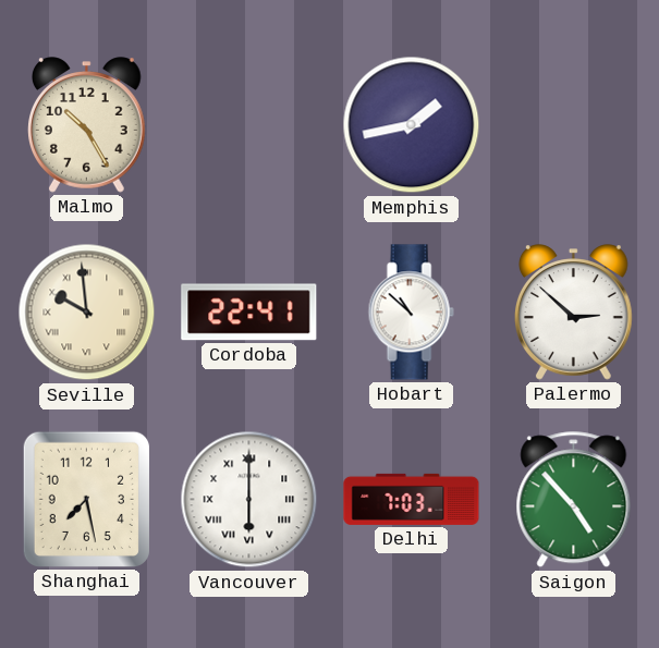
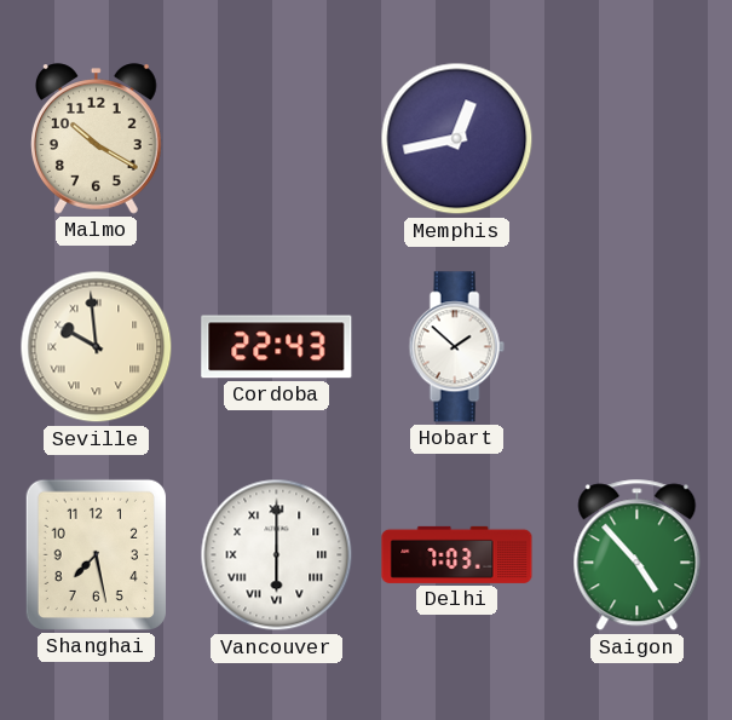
Malmo: 10:25 -> 10:20
Memphis: 1:43 -> 12:43
Cordoba: 22:41 -> 22:43
Hobart: 10:52 -> 1:52
Palermo: 2:52 -> none
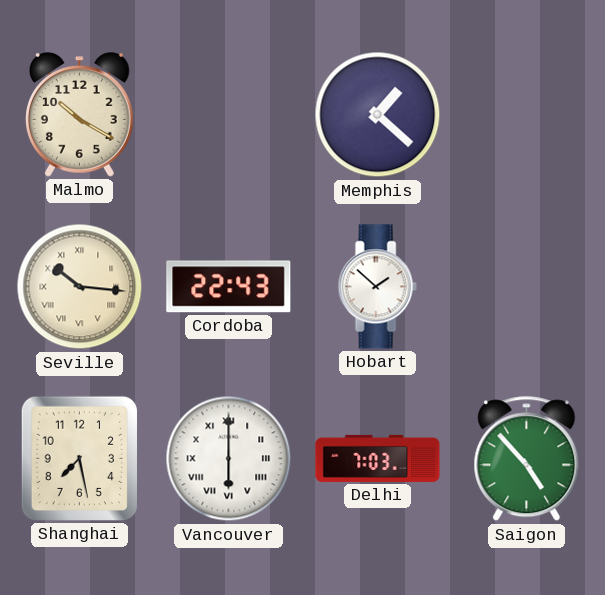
Memphis: 12:43 -> 1:22
Seville: 9:59 -> 10:16
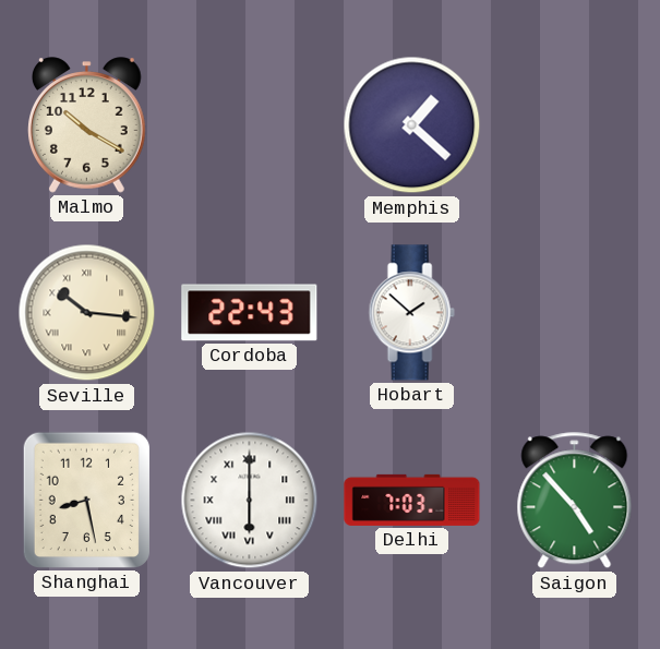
Shanghai: 7:28 -> 8:28
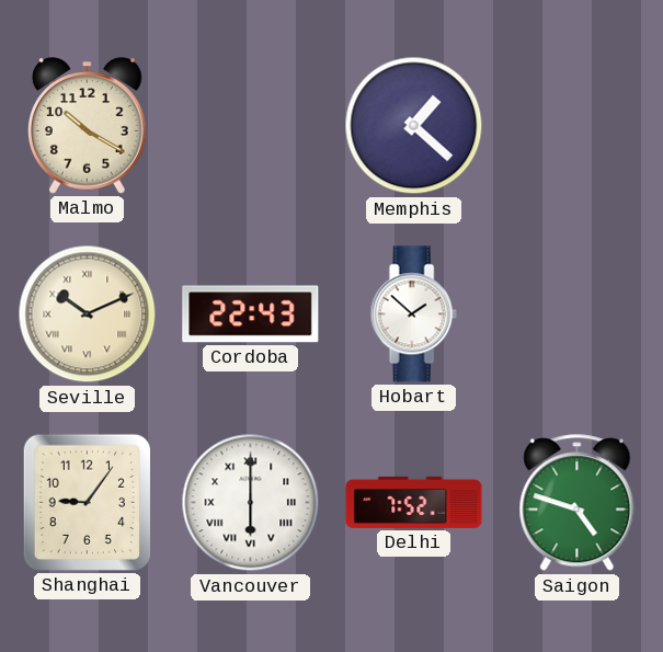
Seville: 10:16 -> 10:11
Shanghai: 8:28 -> 9:06
Delhi: 7:03 -> 7:52
Saigon: 4:53 -> 4:48
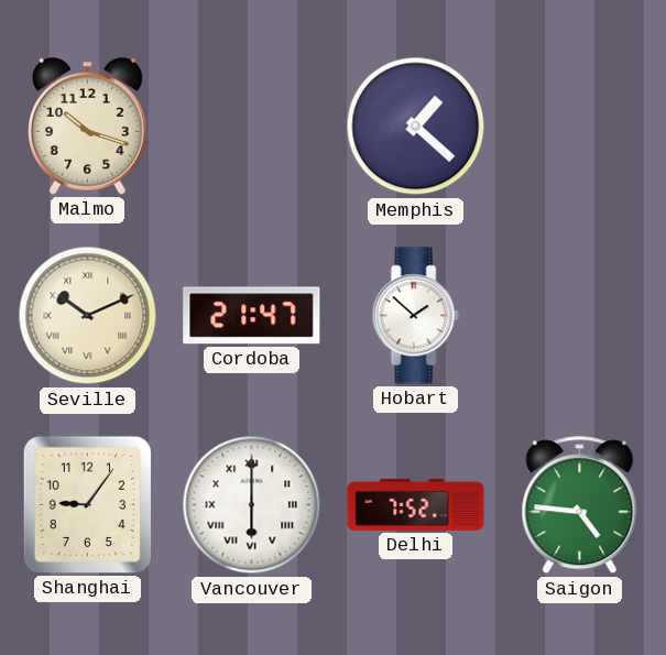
Malmo: 10:20 -> 10:18
Cordoba: 22:43 -> 21:47
Saigon: 4:48 -> 4:46
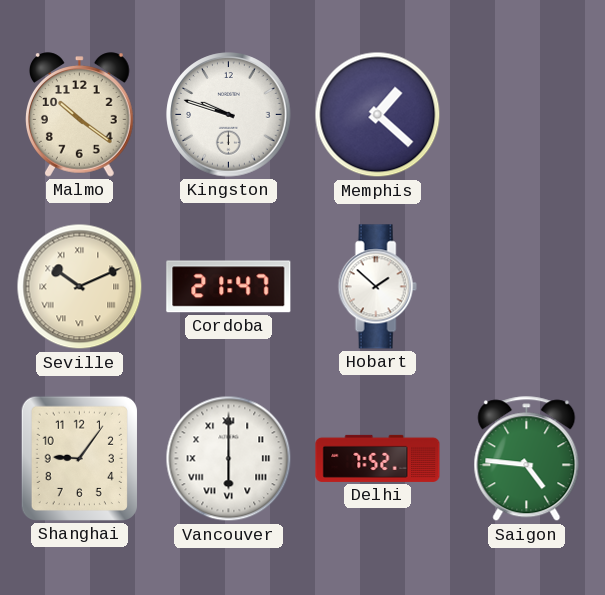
Malmo: 10:18 -> 10:21
Kingston: none -> 9:48
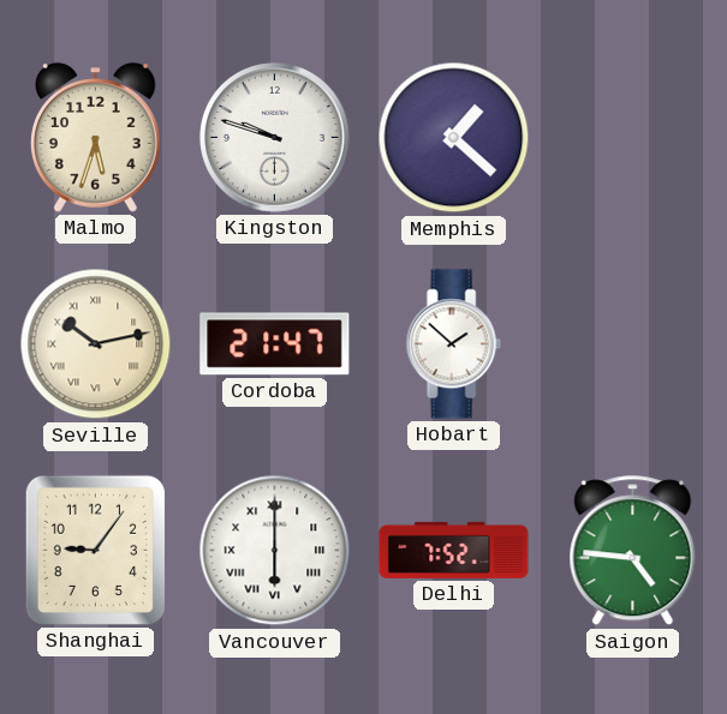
Malmo: 10:21 -> 5:33
Seville: 10:11 -> 10:13
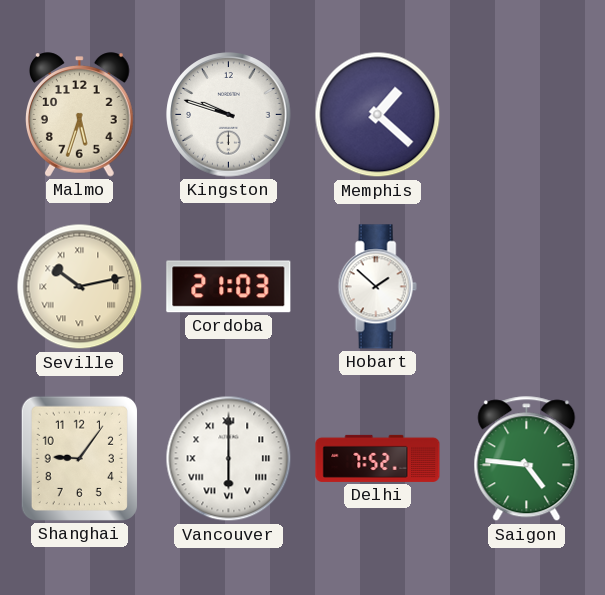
Cordoba: 21:47 -> 21:03
